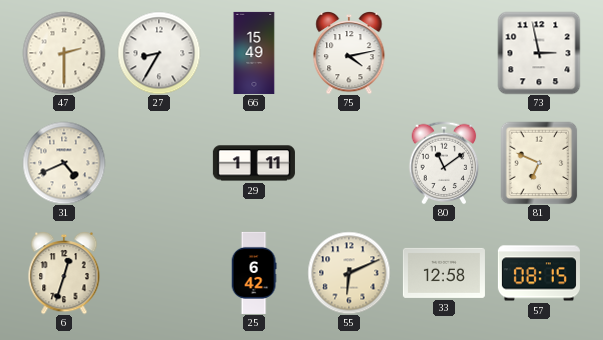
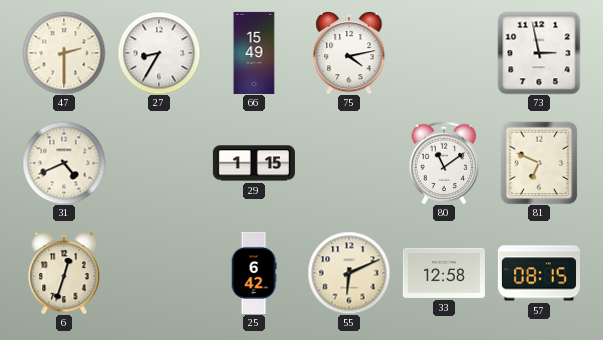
29: 1:11 -> 1:15
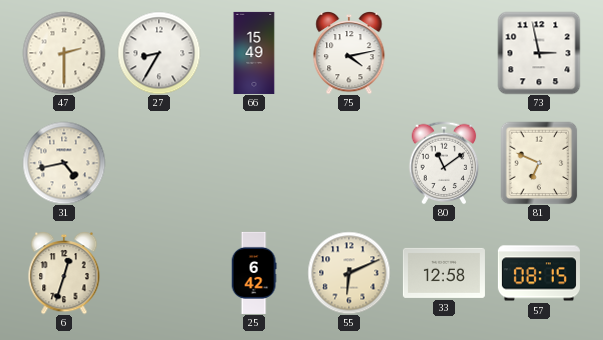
31: 4:41 -> 4:43
29: 1:15 -> none
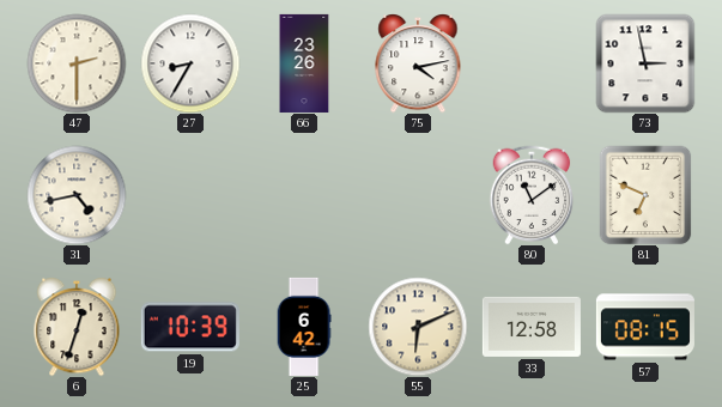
66: 15:49 -> 23:26
19: none -> 10:39
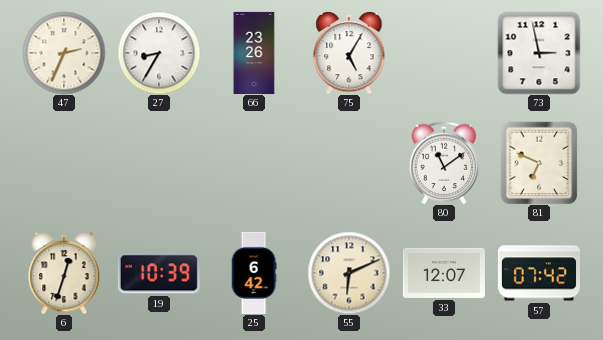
47: 2:30 -> 2:34
75: 4:13 -> 5:05
31: 4:43 -> none
33: 12:58 -> 12:07
57: 08:15 -> 07:42
